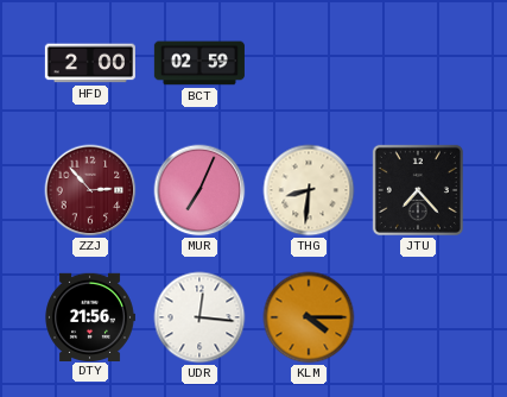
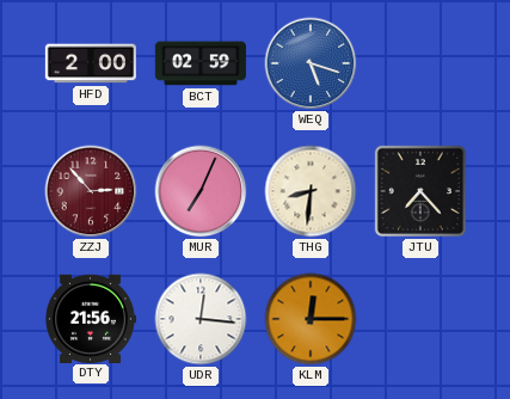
WEQ: none -> 5:18
KLM: 4:15 -> 12:15
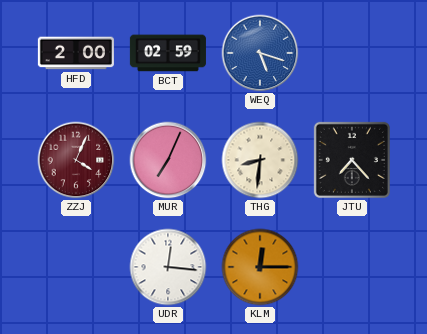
ZZJ: 2:53 -> 4:04
DTY: 21:56 -> none
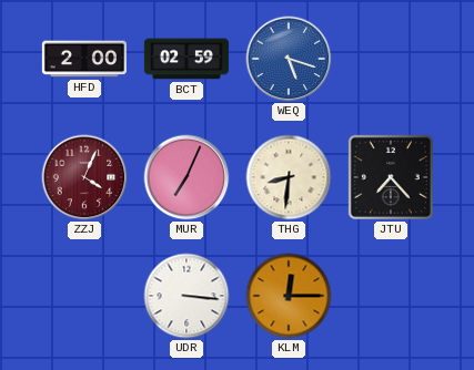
UDR: 12:16 -> 3:16
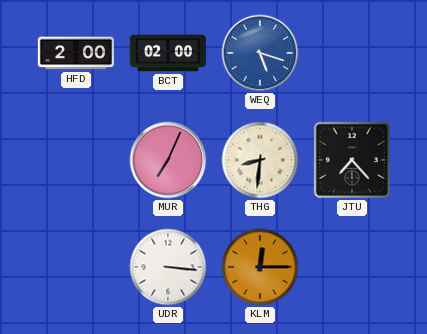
BCT: 02:59 -> 02:00
ZZJ: 4:04 -> none
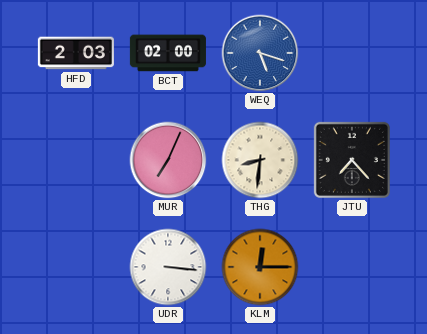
HFD: 2:00 -> 2:03
